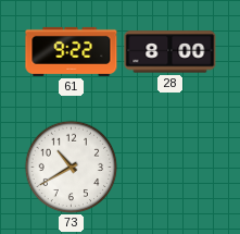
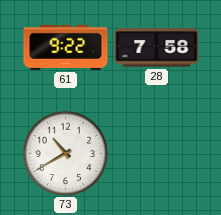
28: 8:00 -> 7:58
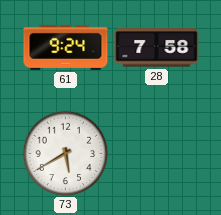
61: 9:22 -> 9:24
73: 10:40 -> 5:40
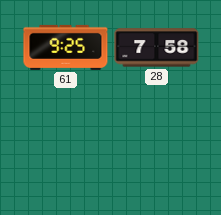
61: 9:24 -> 9:25
73: 5:40 -> none
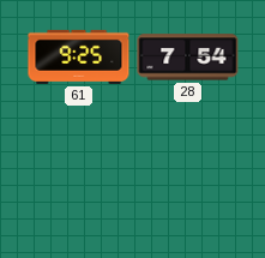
28: 7:58 -> 7:54
